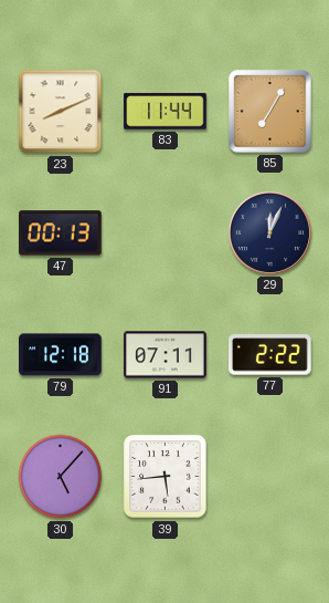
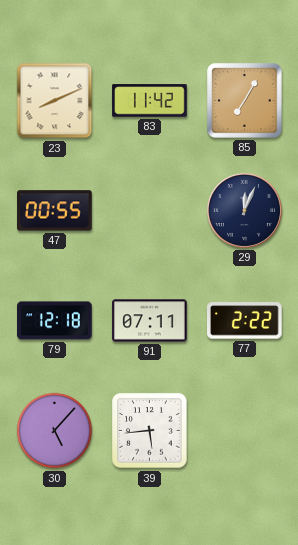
83: 11:44 -> 11:42
47: 00:13 -> 00:55
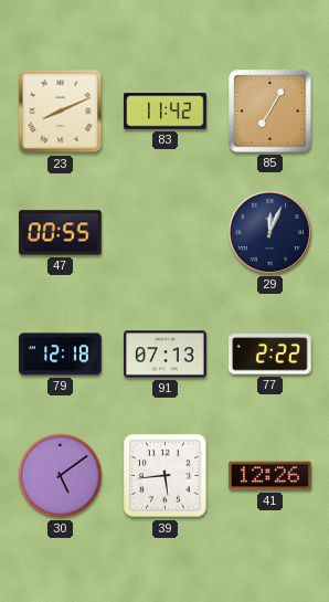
91: 07:11 -> 07:13
30: 5:07 -> 5:09
41: none -> 12:26
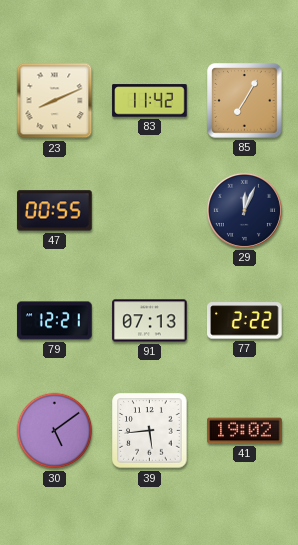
79: 12:18 -> 12:21
41: 12:26 -> 19:02
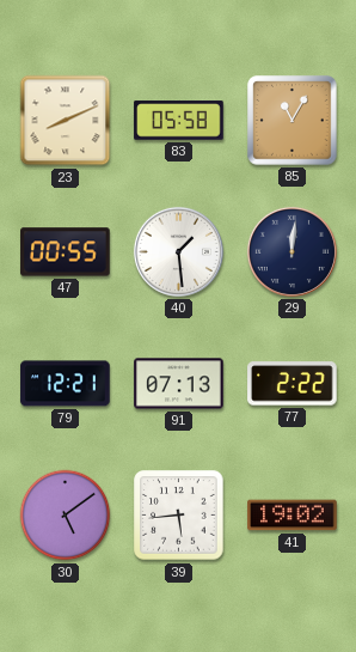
83: 11:42 -> 05:58
85: 7:05 -> 11:05
40: none -> 1:29
29: 12:04 -> 12:01
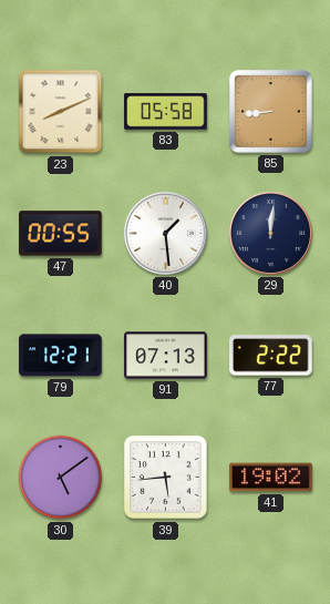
85: 11:05 -> 8:44
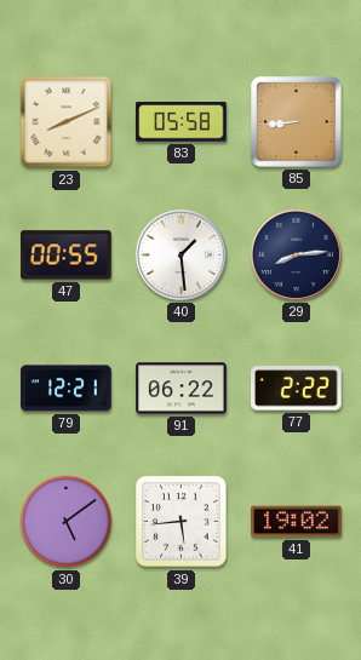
29: 12:01 -> 8:14
91: 07:13 -> 06:22
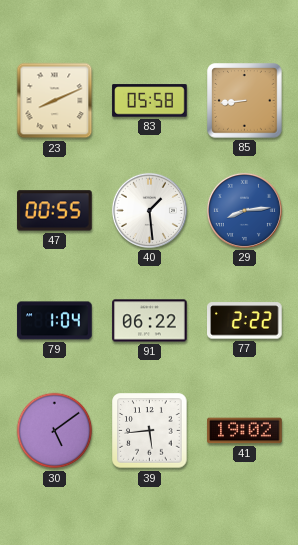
29 dial: navy -> blue
79: 12:21 -> 1:04
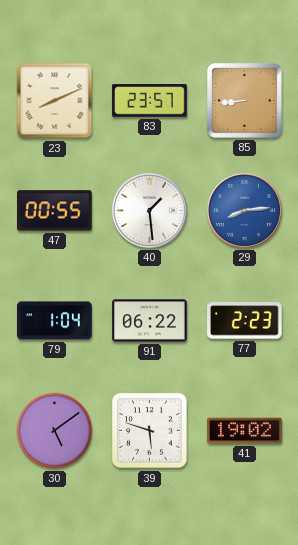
83: 05:58 -> 23:57
77: 2:22 -> 2:23
39: 5:44 -> 5:48
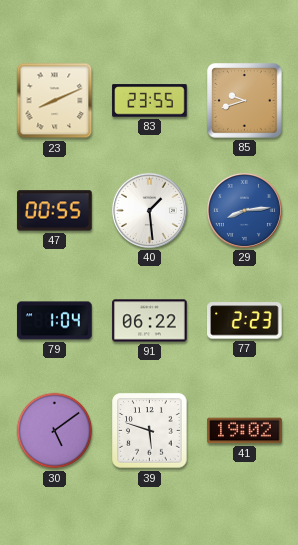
83: 23:57 -> 23:55
85: 8:44 -> 9:42
